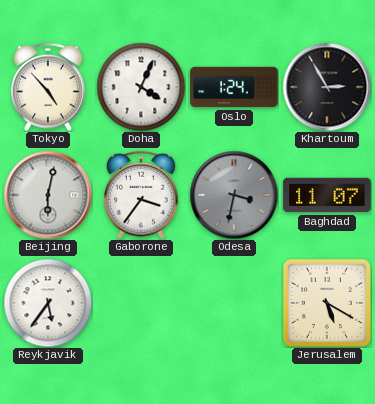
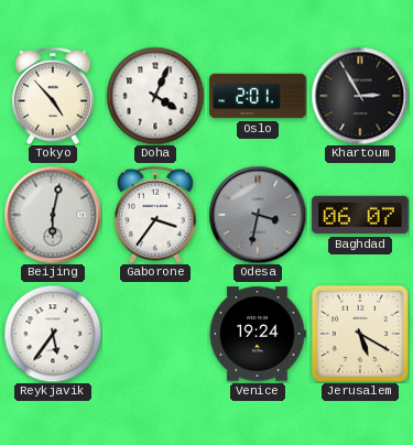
Oslo: 1:24 -> 2:01
Baghdad: 11:07 -> 06:07
Venice: none -> 19:24
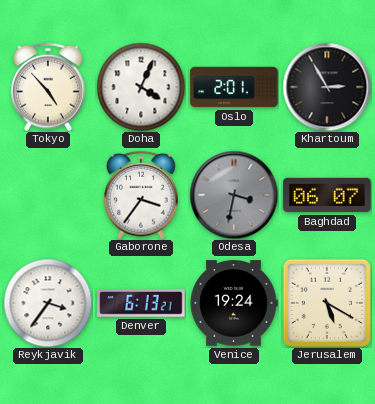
Beijing: 6:02 -> none
Reykjavik: 5:36 -> 3:36
Denver: none -> 6:13
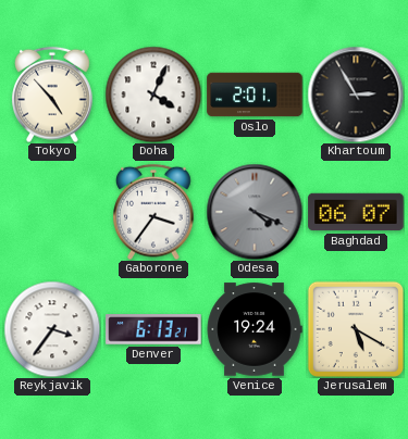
Odesa: 3:32 -> 4:19
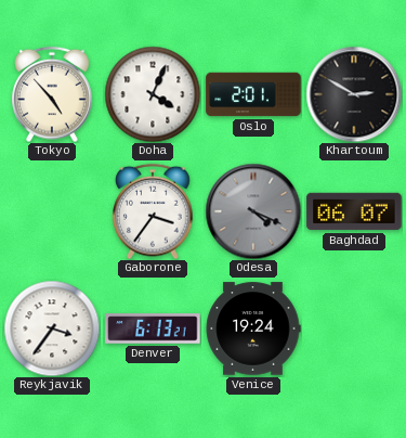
Khartoum: 2:55 -> 2:50
Jerusalem: 5:20 -> none
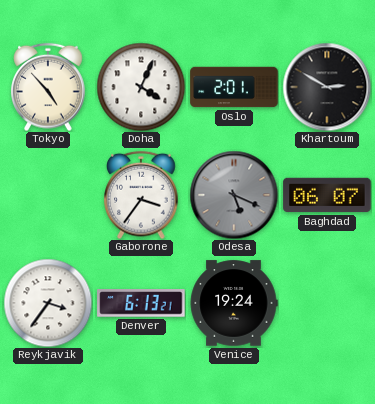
Odesa: 4:19 -> 5:19
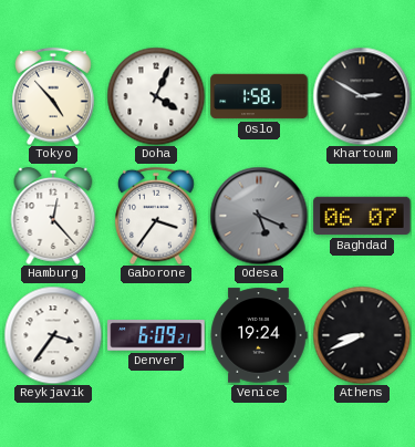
Oslo: 2:01 -> 1:58
Hamburg: none -> 12:23
Denver: 6:13 -> 6:09
Athens: none -> 8:41
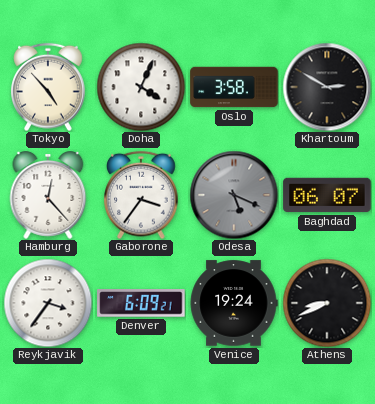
Oslo: 1:58 -> 3:58
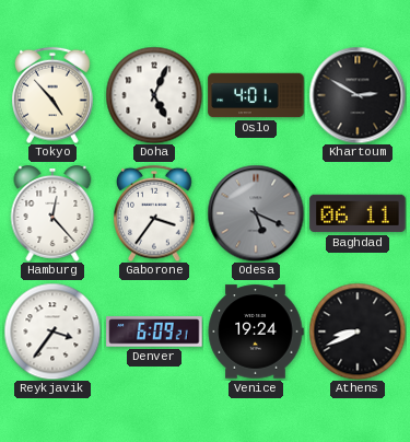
Doha: 4:04 -> 5:04
Oslo: 3:58 -> 4:01
Baghdad: 06:07 -> 06:11
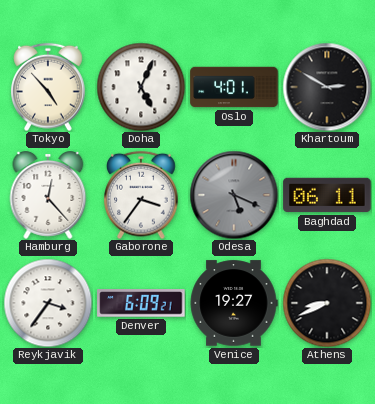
Venice: 19:24 -> 19:27
